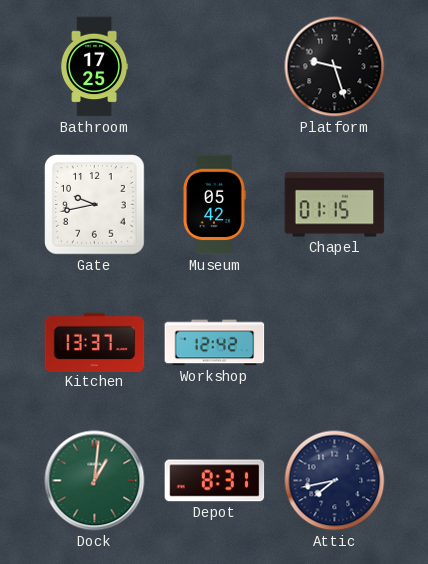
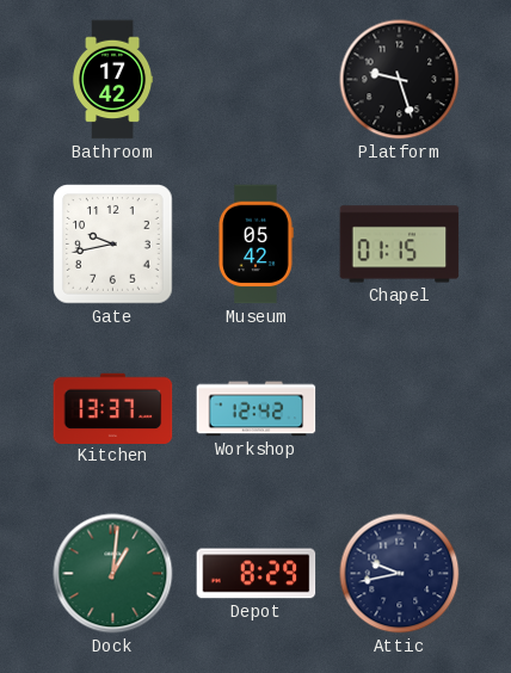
Bathroom: 17:25 -> 17:42
Depot: 8:31 -> 8:29
Attic: 7:43 -> 9:43
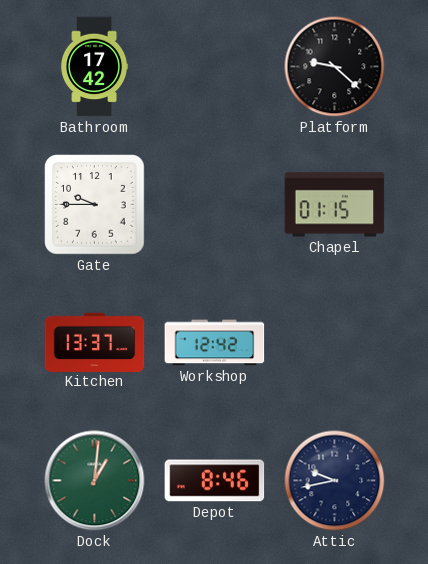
Platform: 9:27 -> 9:22
Gate: 9:43 -> 9:45
Museum: 05:42 -> none
Depot: 8:29 -> 8:46
